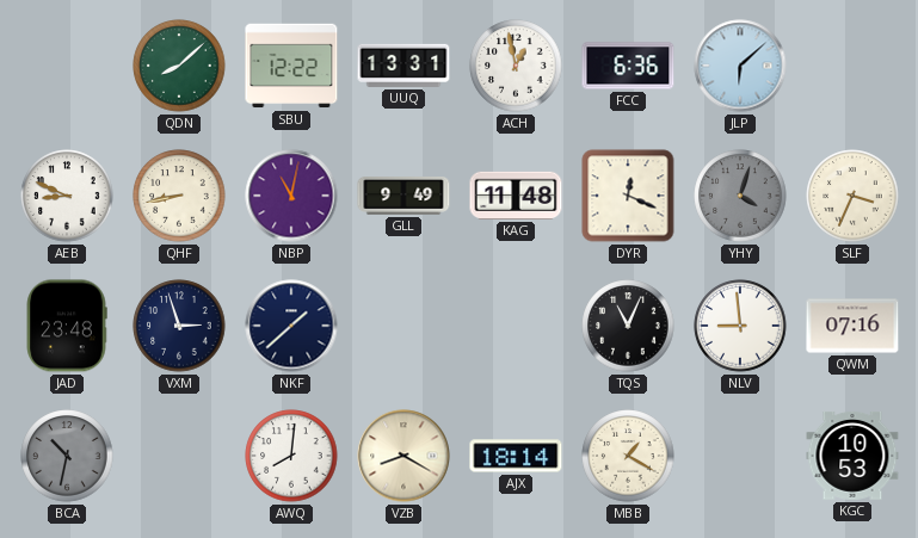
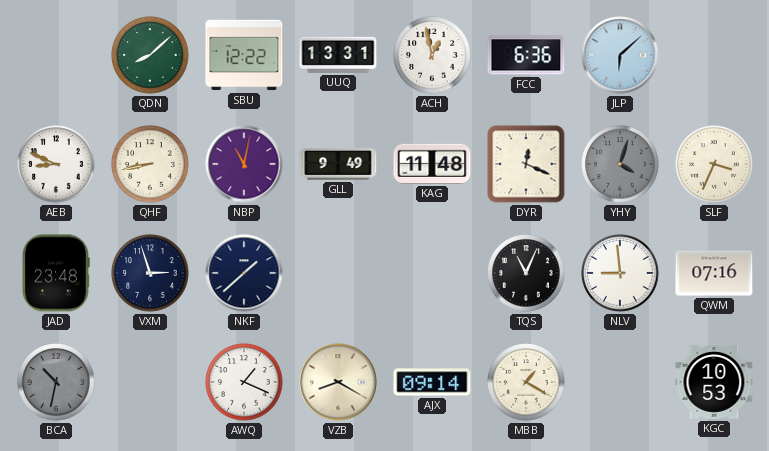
AWQ: 8:01 -> 1:19
AJX: 18:14 -> 09:14
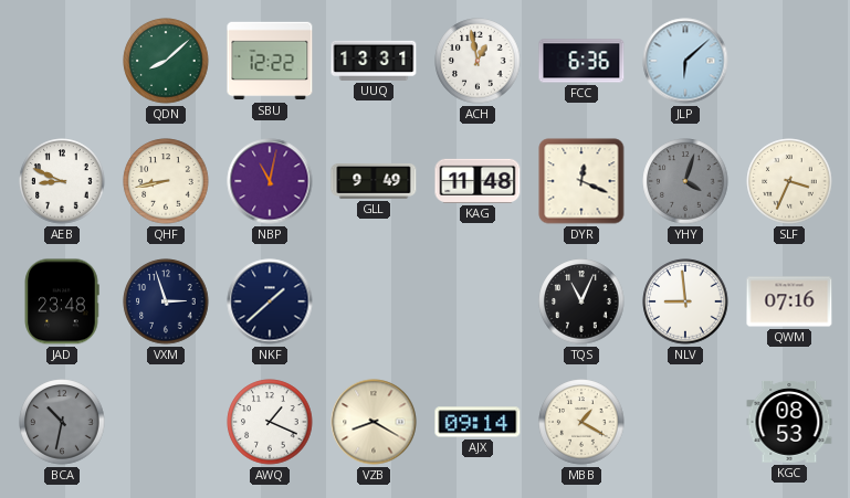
KGC: 10:53 -> 08:53
